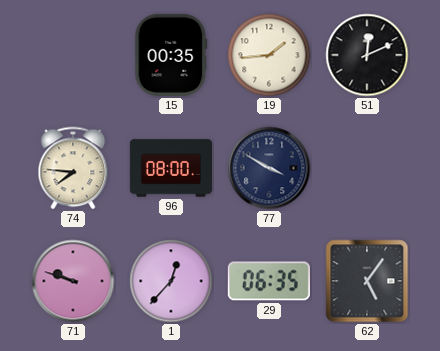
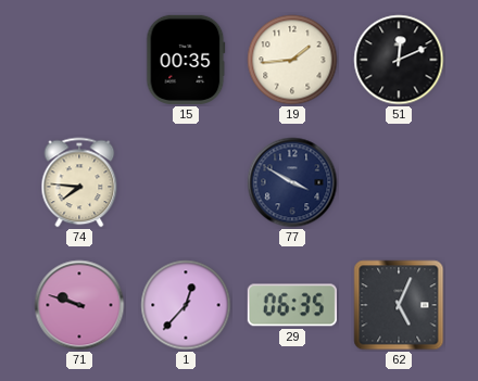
96: 08:00 -> none
62: 5:06 -> 5:04
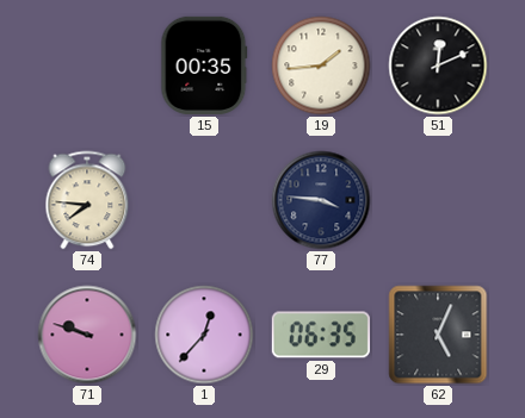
77: 3:50 -> 3:46
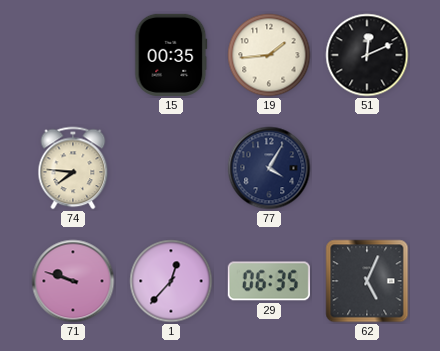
77: 3:46 -> 4:05
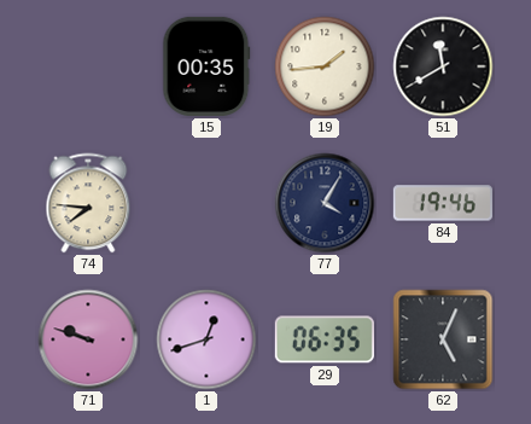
51: 12:11 -> 11:40
84: none -> 19:46
1: 12:37 -> 12:42
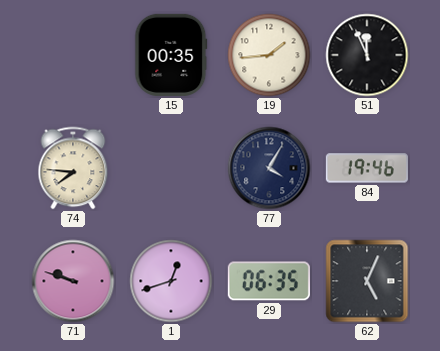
51: 11:40 -> 11:56
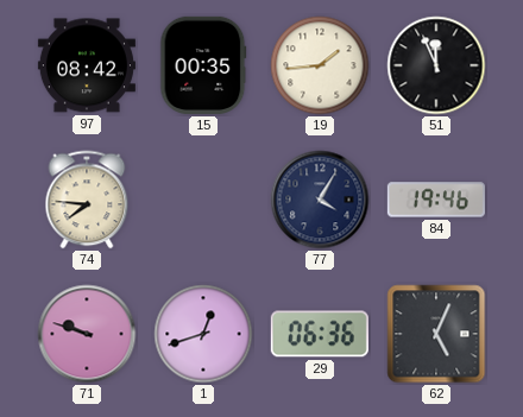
97: none -> 08:42
29: 06:35 -> 06:36
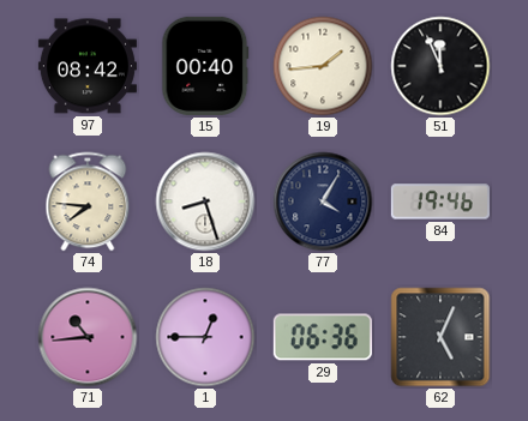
15: 00:35 -> 00:40
18: none -> 8:27
71: 9:48 -> 10:44
1: 12:42 -> 12:45
